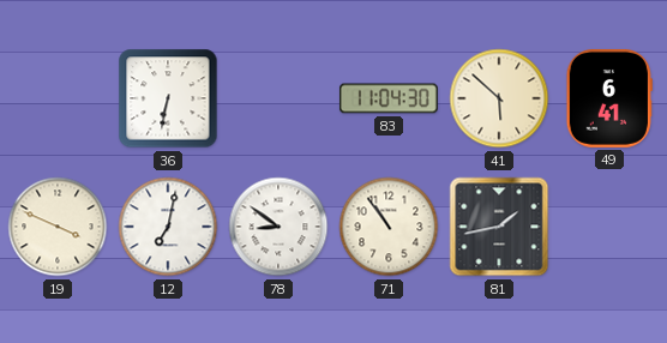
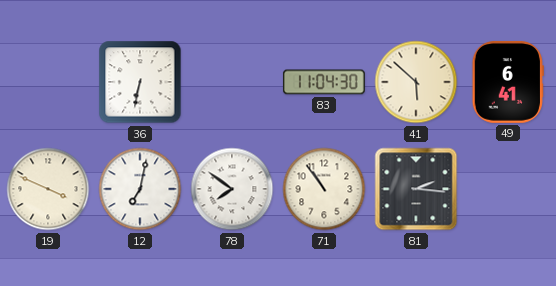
78: 8:51 -> 7:51
81: 1:43 -> 2:16
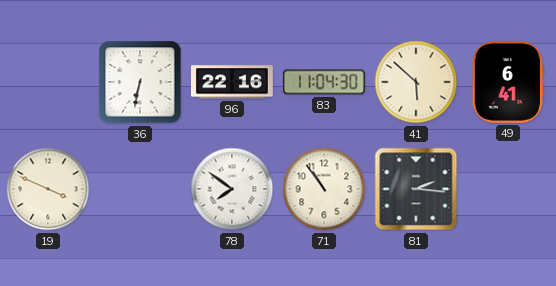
96: none -> 22:16
12: 7:02 -> none
